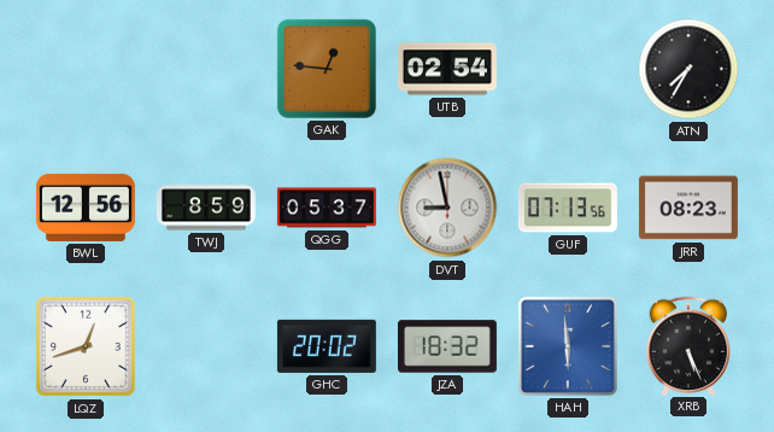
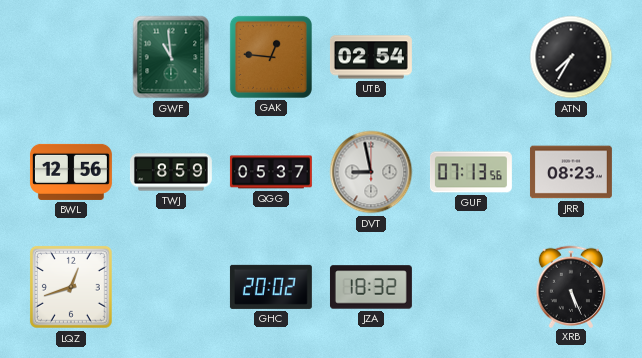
GWF: none -> 10:59
HAH: 5:59 -> none
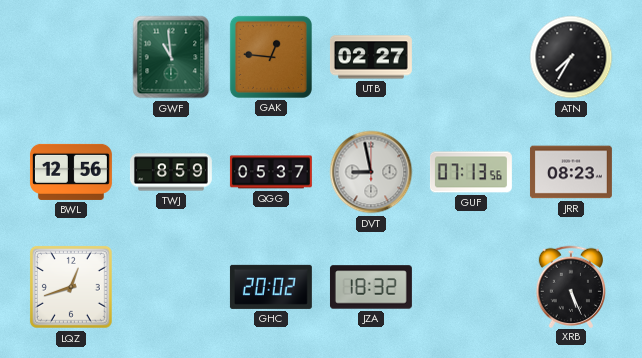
UTB: 02:54 -> 02:27
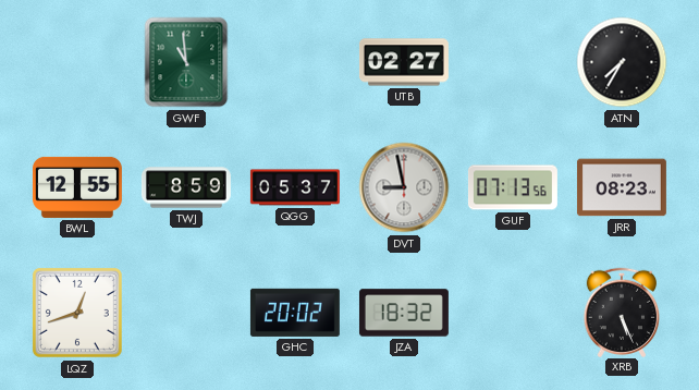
GAK: 12:46 -> none
BWL: 12:56 -> 12:55
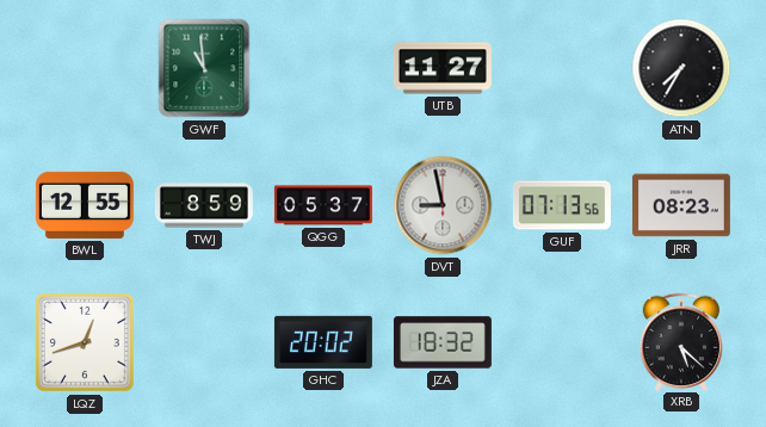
UTB: 02:27 -> 11:27
XRB: 5:26 -> 5:22
